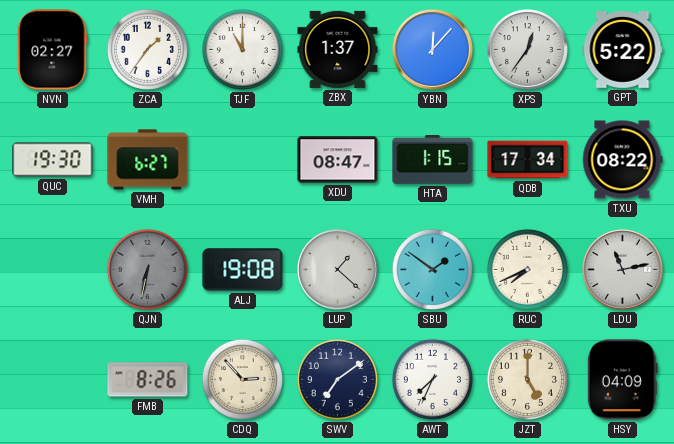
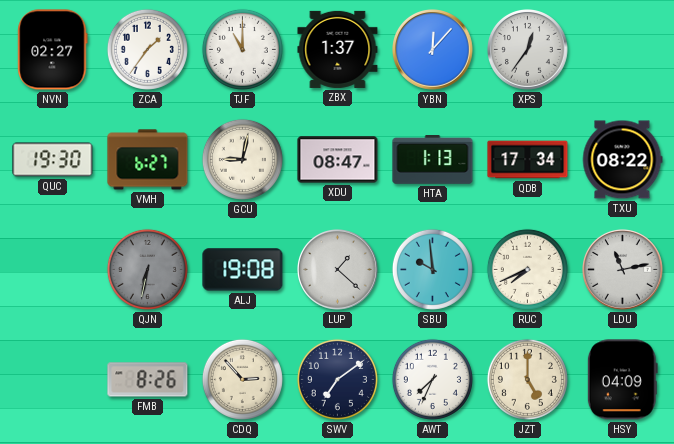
GPT: 5:22 -> none
GCU: none -> 9:02
HTA: 1:15 -> 1:13
SBU: 1:51 -> 9:59
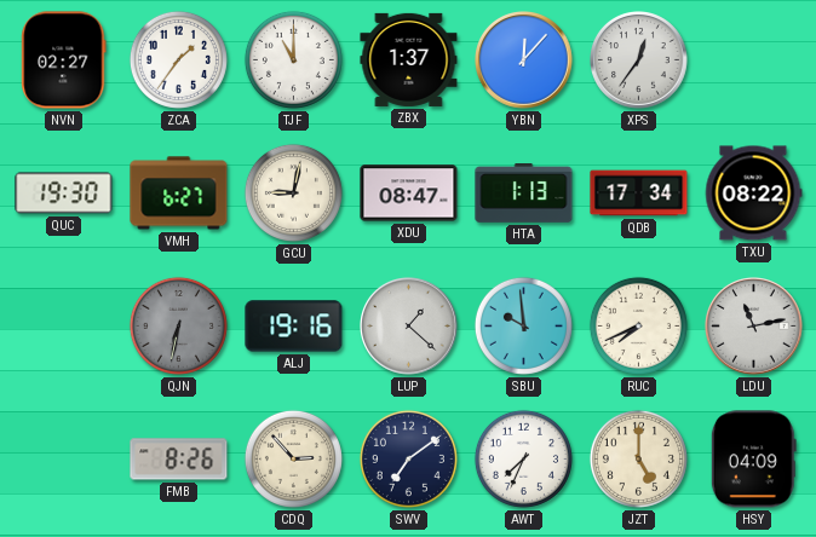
ALJ: 19:08 -> 19:16
